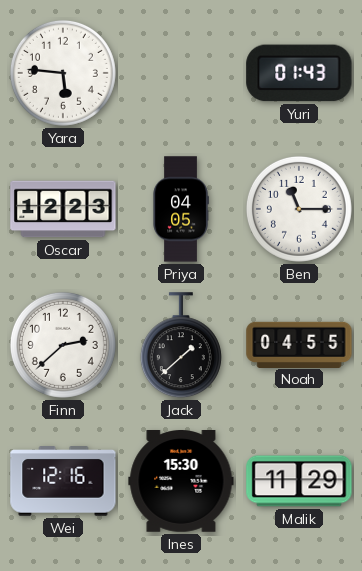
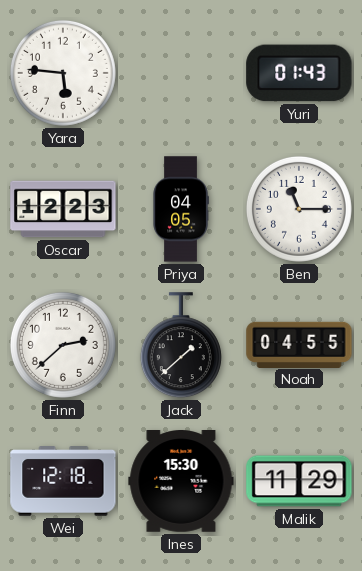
Wei: 12:16 -> 12:18
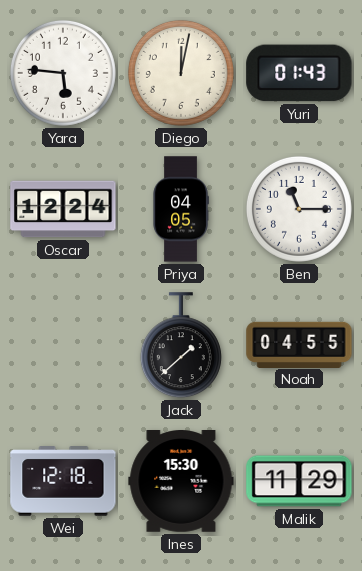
Diego: none -> 12:02
Oscar: 12:23 -> 12:24
Finn: 2:38 -> none
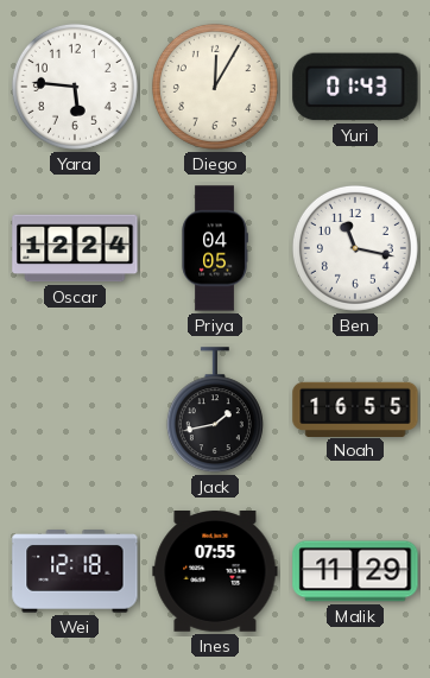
Diego: 12:02 -> 12:05
Ben: 11:15 -> 11:17
Jack: 1:38 -> 1:43
Noah: 04:55 -> 16:55
Ines: 15:30 -> 07:55
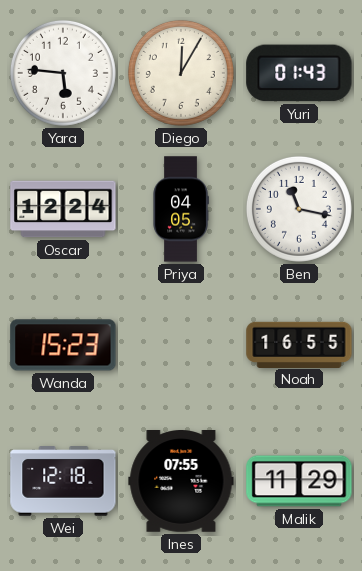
Wanda: none -> 15:23
Jack: 1:43 -> none
